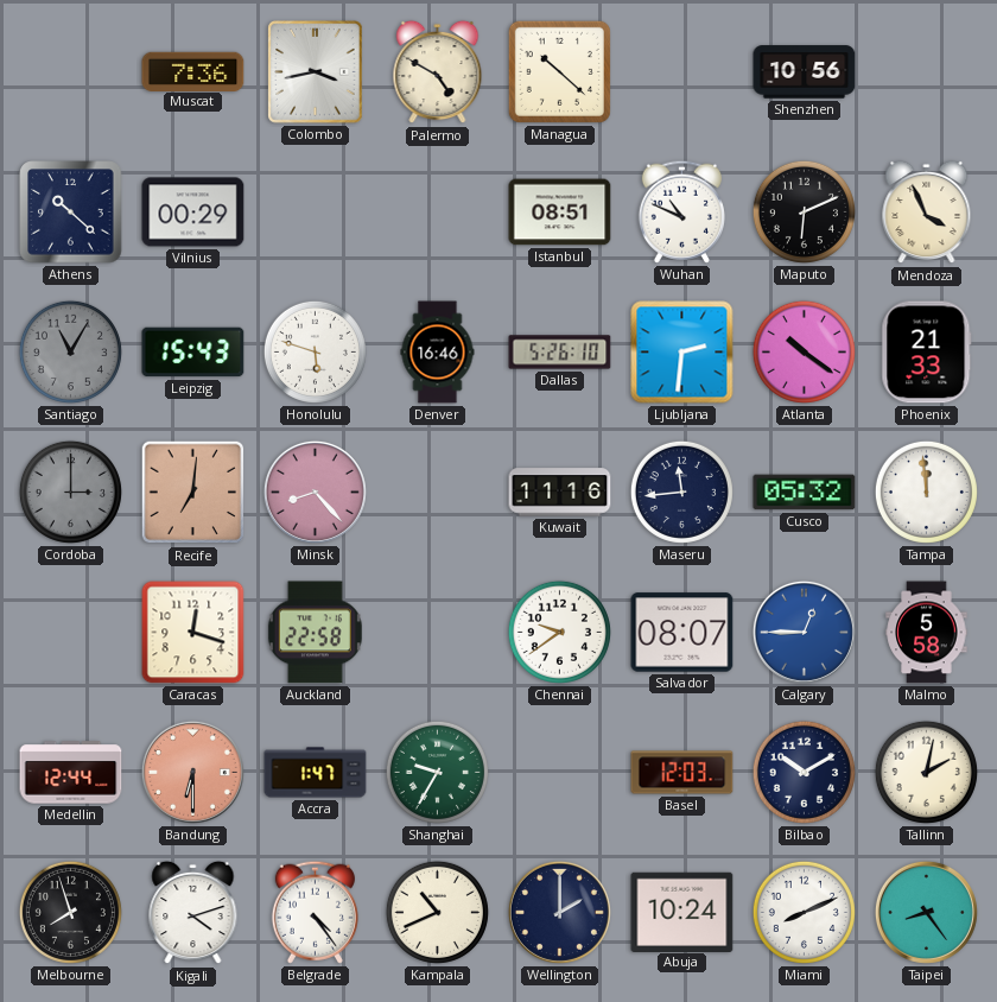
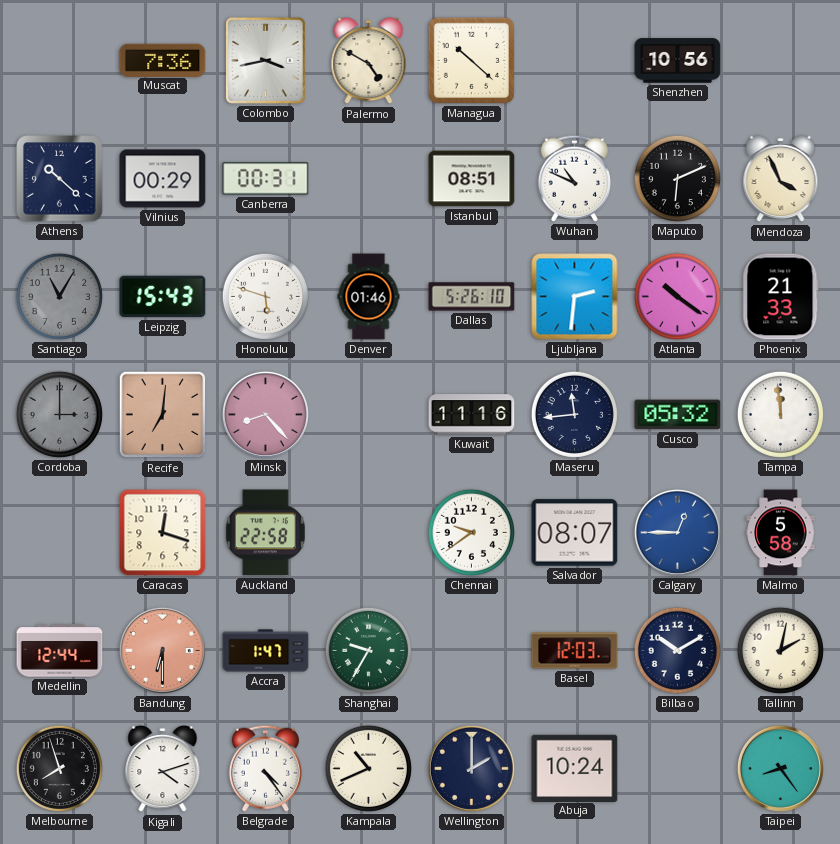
Canberra: none -> 00:31
Denver: 16:46 -> 01:46
Miami: 8:11 -> none
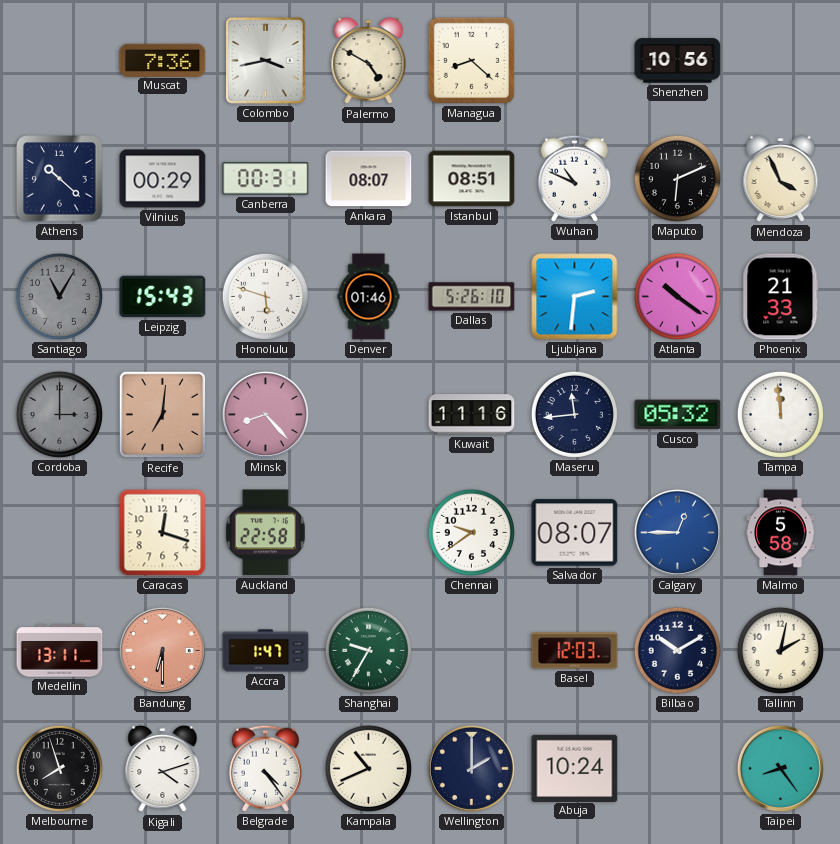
Managua: 10:22 -> 8:22
Ankara: none -> 08:07
Medellin: 12:44 -> 13:11
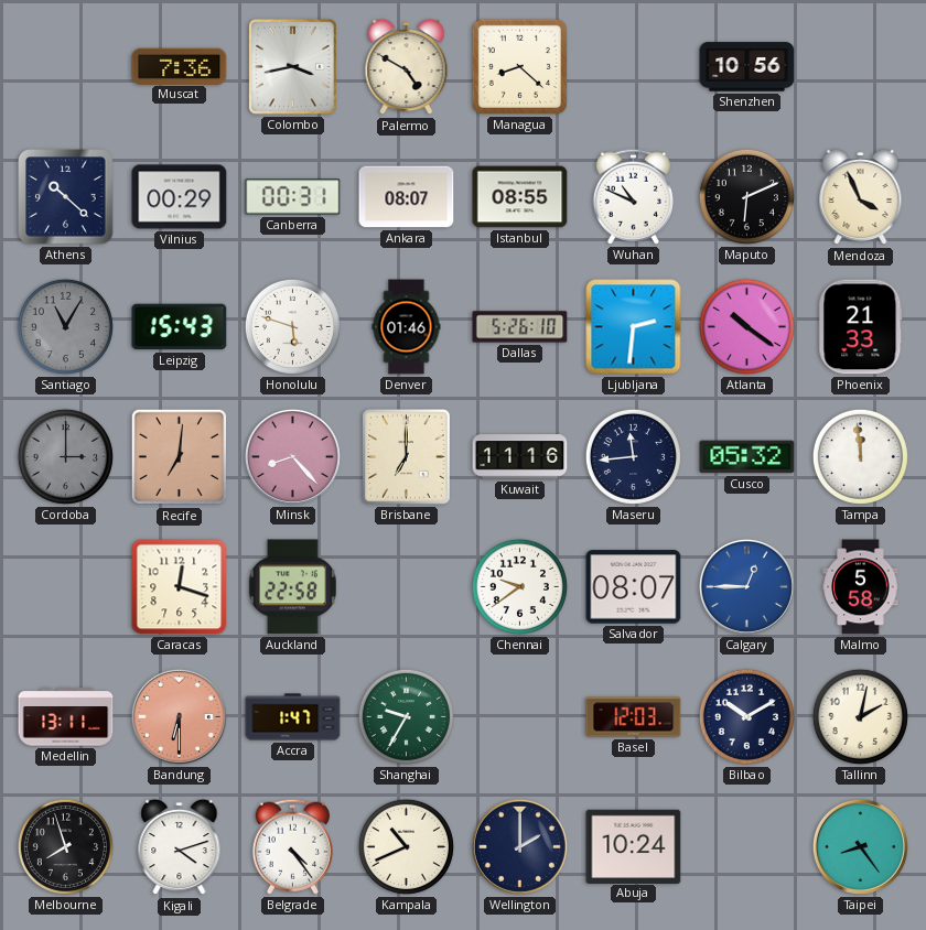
Istanbul: 08:51 -> 08:55
Brisbane: none -> 7:00
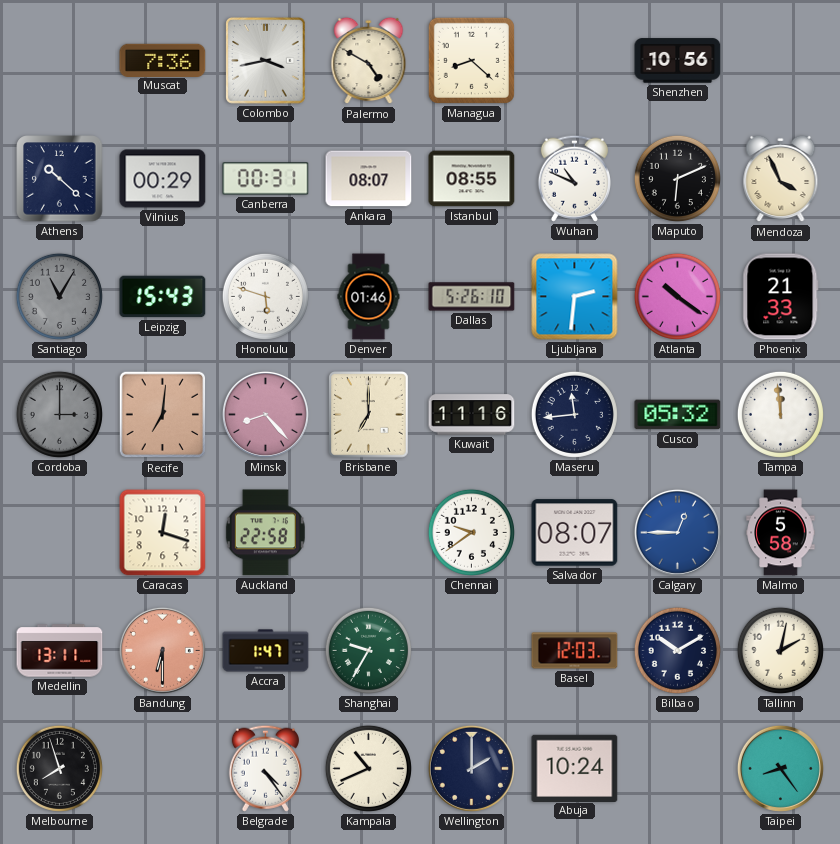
Kigali: 4:12 -> none
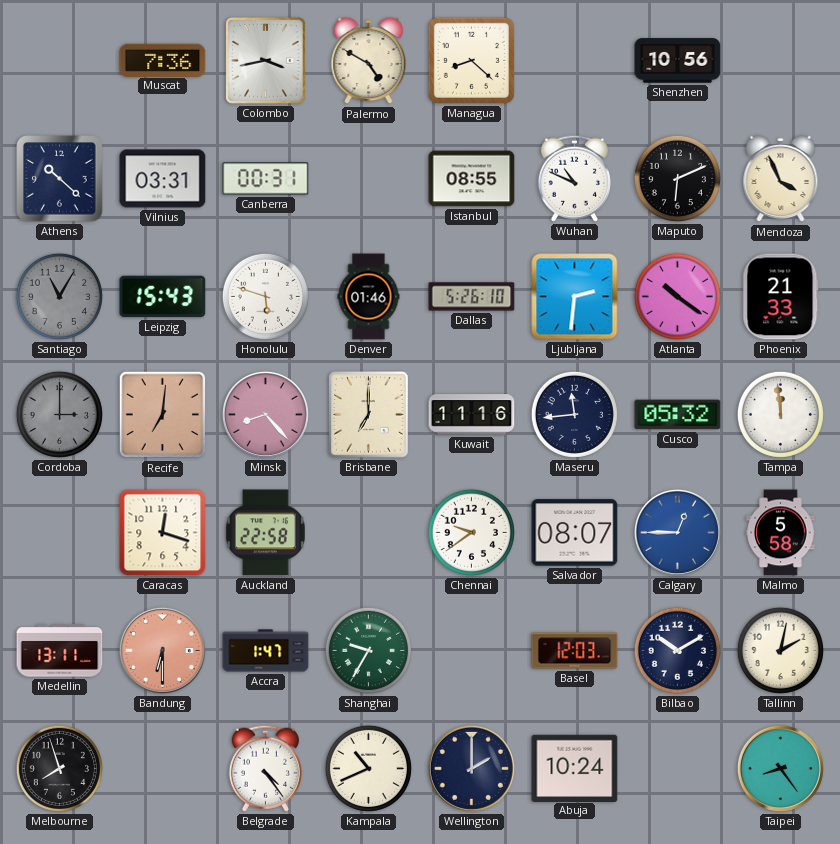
Vilnius: 00:29 -> 03:31
Ankara: 08:07 -> none
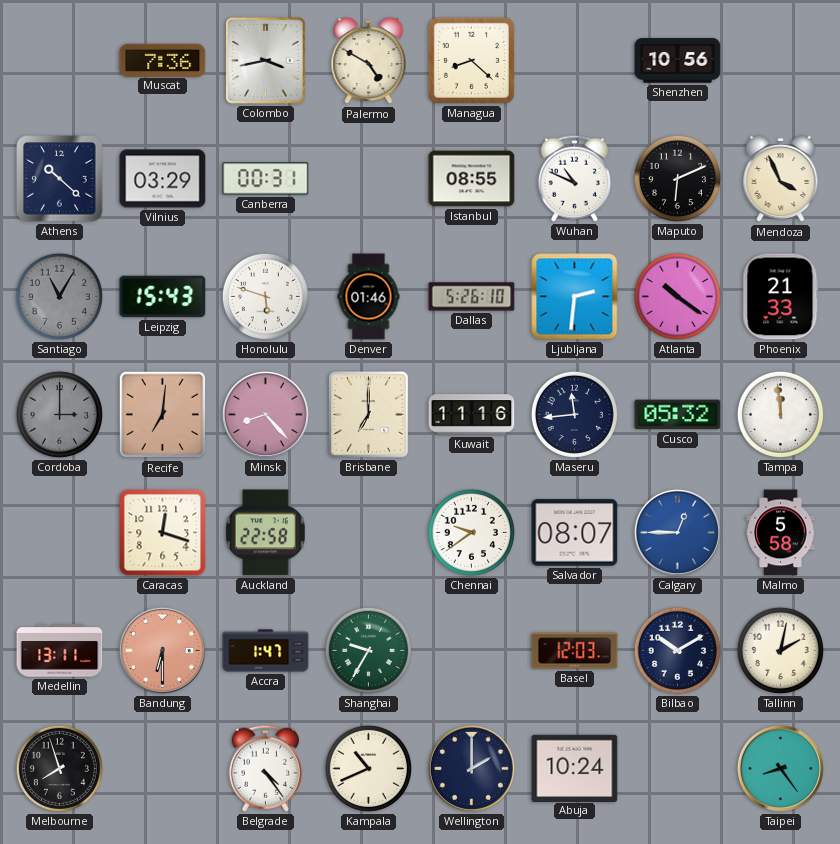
Vilnius: 03:31 -> 03:29
